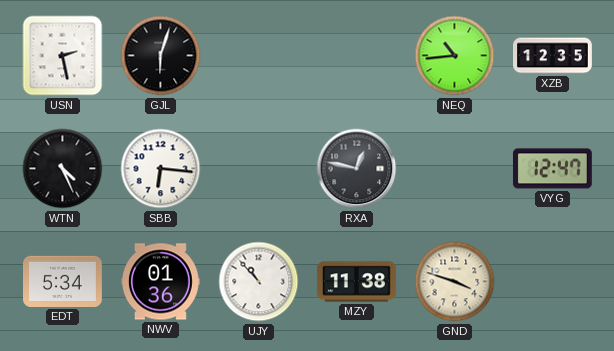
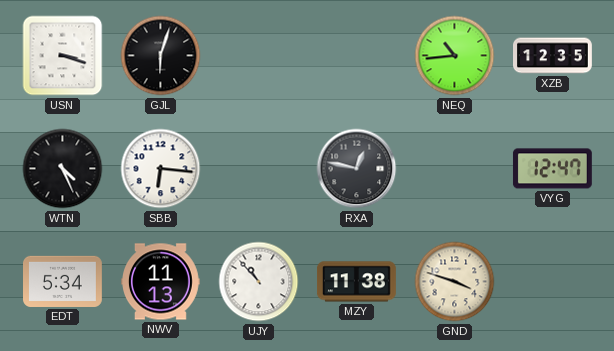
USN: 2:28 -> 3:18
NWV: 01:36 -> 11:13
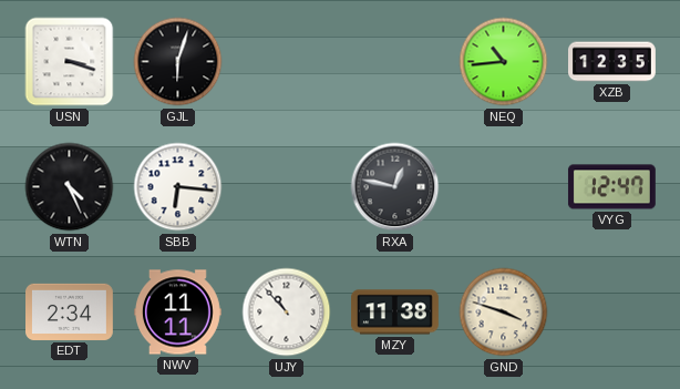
EDT: 5:34 -> 2:34
NWV: 11:13 -> 11:11
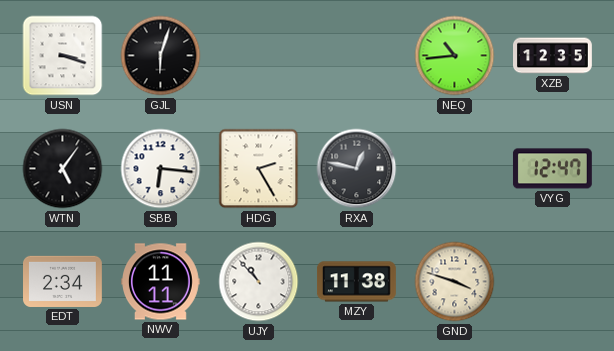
WTN: 4:26 -> 5:06
HDG: none -> 2:25
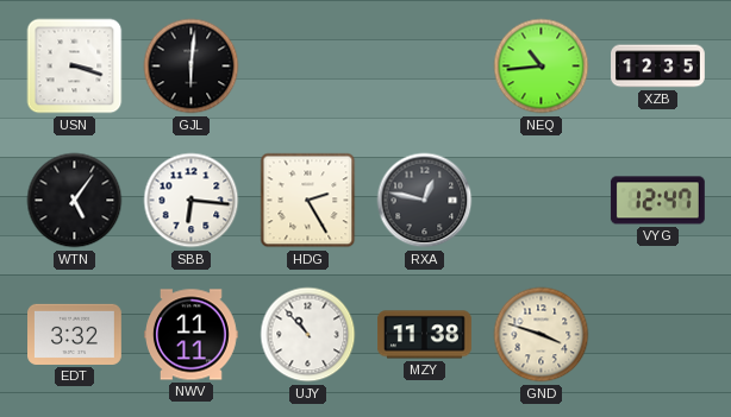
GJL: 6:03 -> 6:01
EDT: 2:34 -> 3:32
